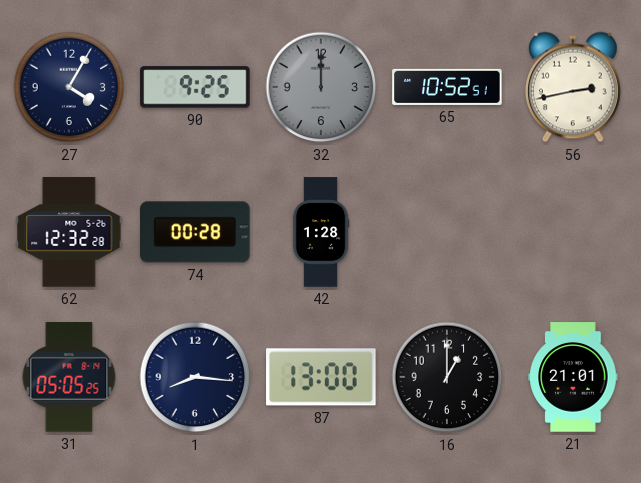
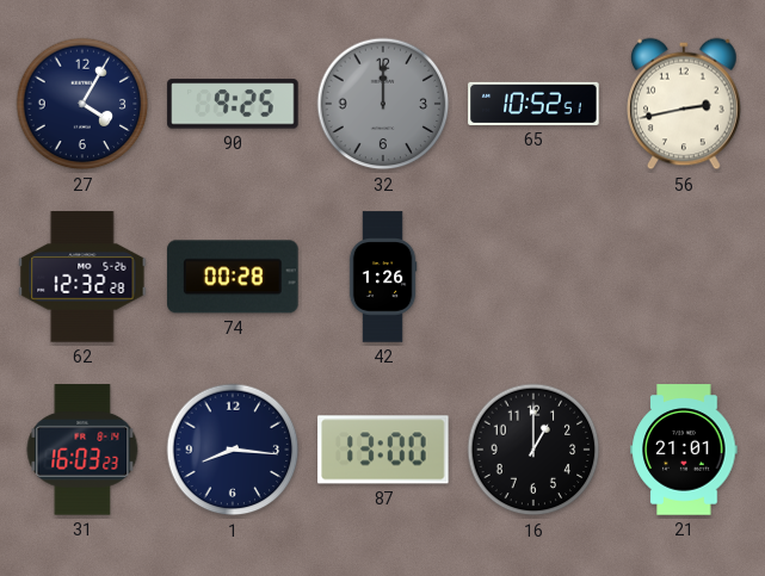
42: 1:28 -> 1:26
31: 05:05 -> 16:03
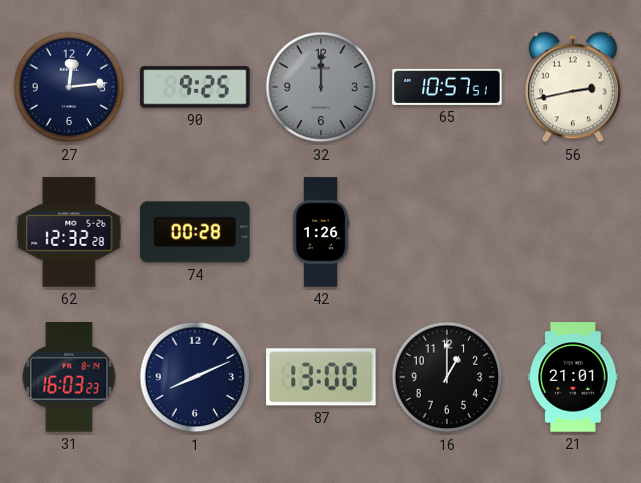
27: 4:05 -> 12:14
65: 10:52 -> 10:57
1: 8:16 -> 8:11
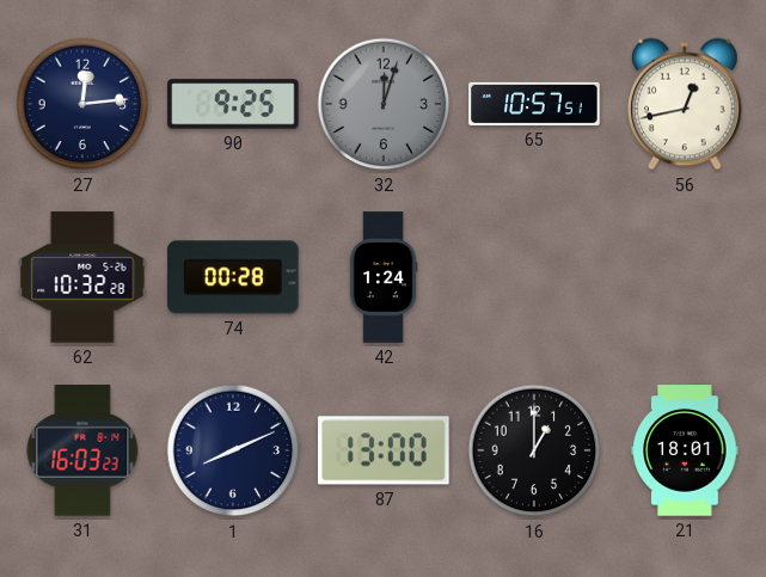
32: 12:00 -> 12:03
56: 2:43 -> 12:43
62: 12:32 -> 10:32
42: 1:26 -> 1:24
21: 21:01 -> 18:01
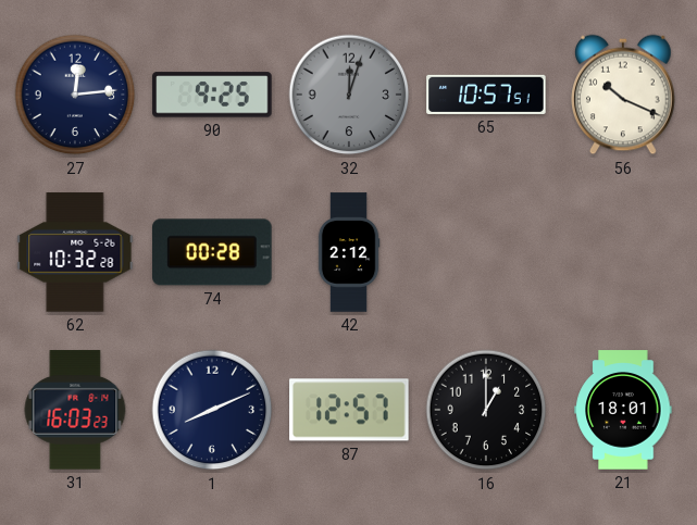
56: 12:43 -> 10:19
42: 1:24 -> 2:12
87: 13:00 -> 12:57
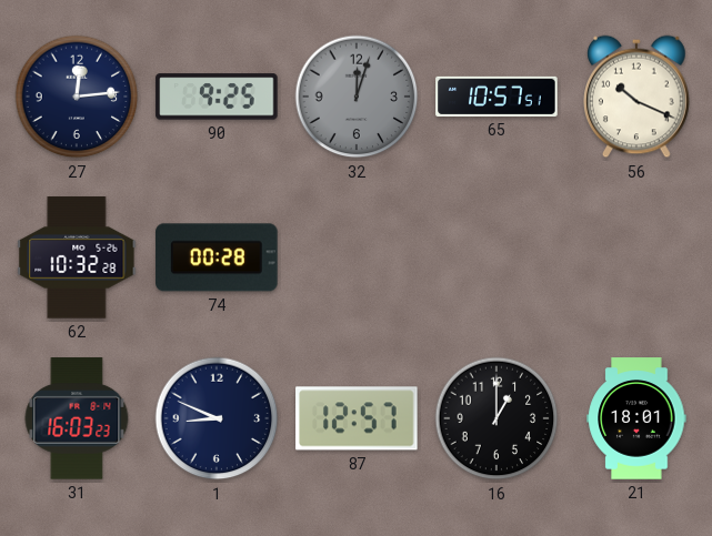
42: 2:12 -> none
1: 8:11 -> 8:49
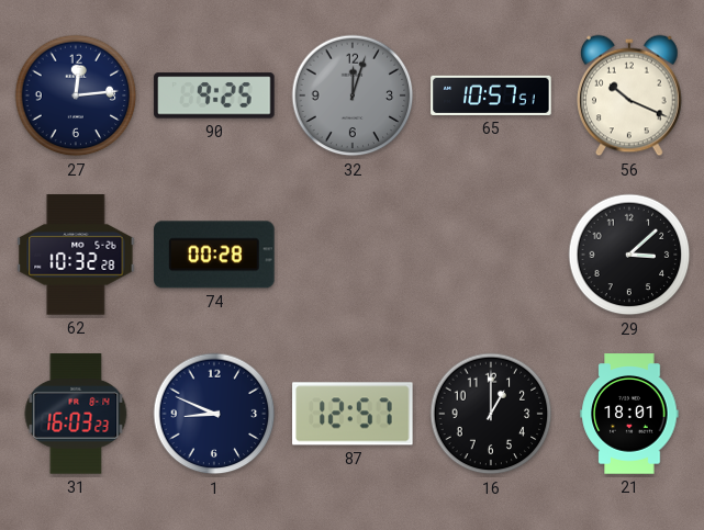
29: none -> 3:08
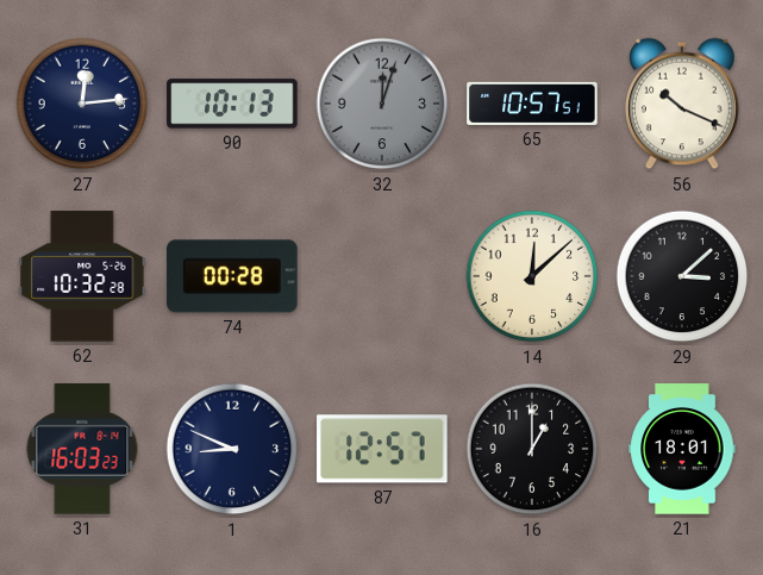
90: 9:25 -> 10:13
14: none -> 12:08
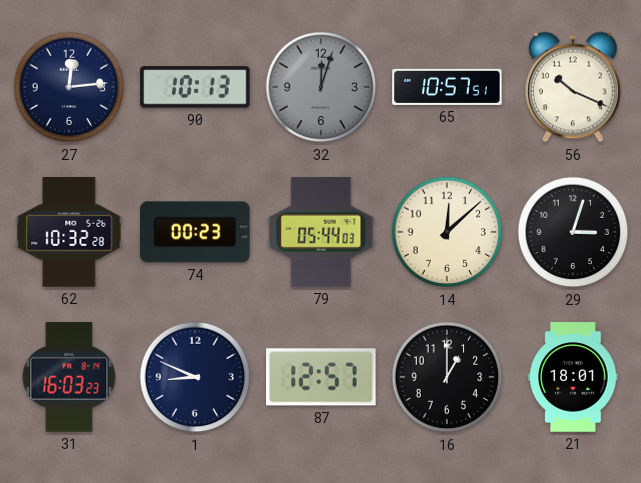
74: 00:28 -> 00:23
79: none -> 05:44
29: 3:08 -> 3:03
